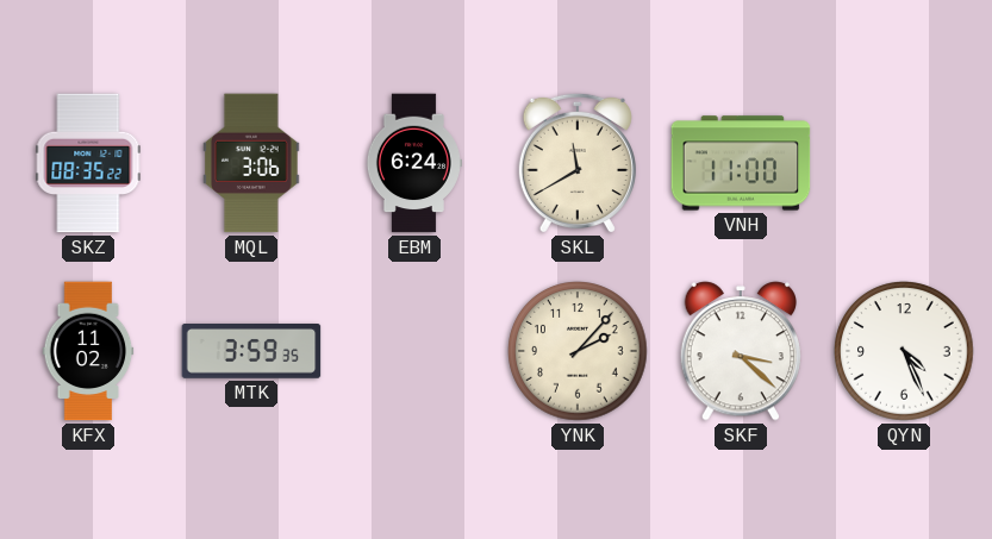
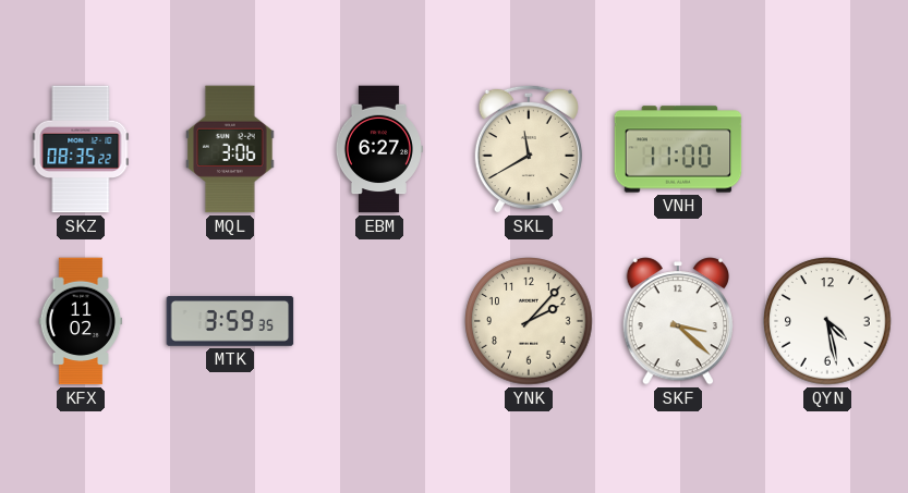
EBM: 6:24 -> 6:27
QYN: 4:26 -> 4:28
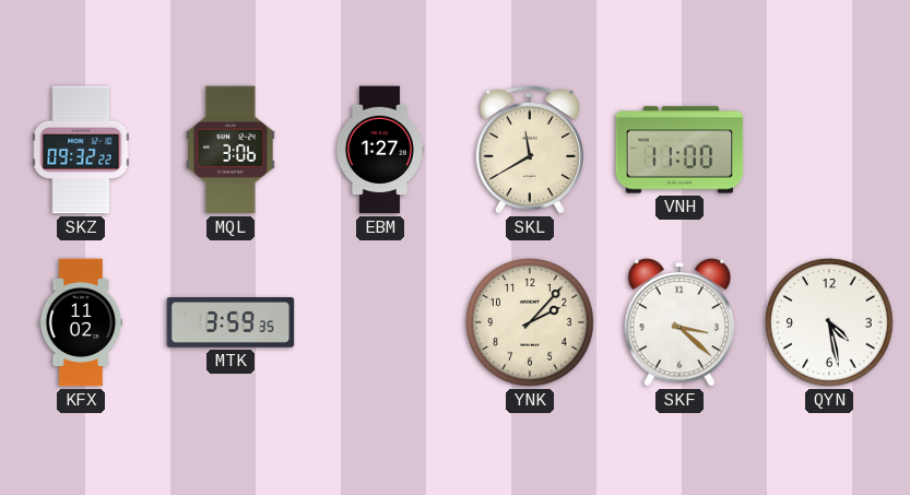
SKZ: 08:35 -> 09:32
EBM: 6:27 -> 1:27
